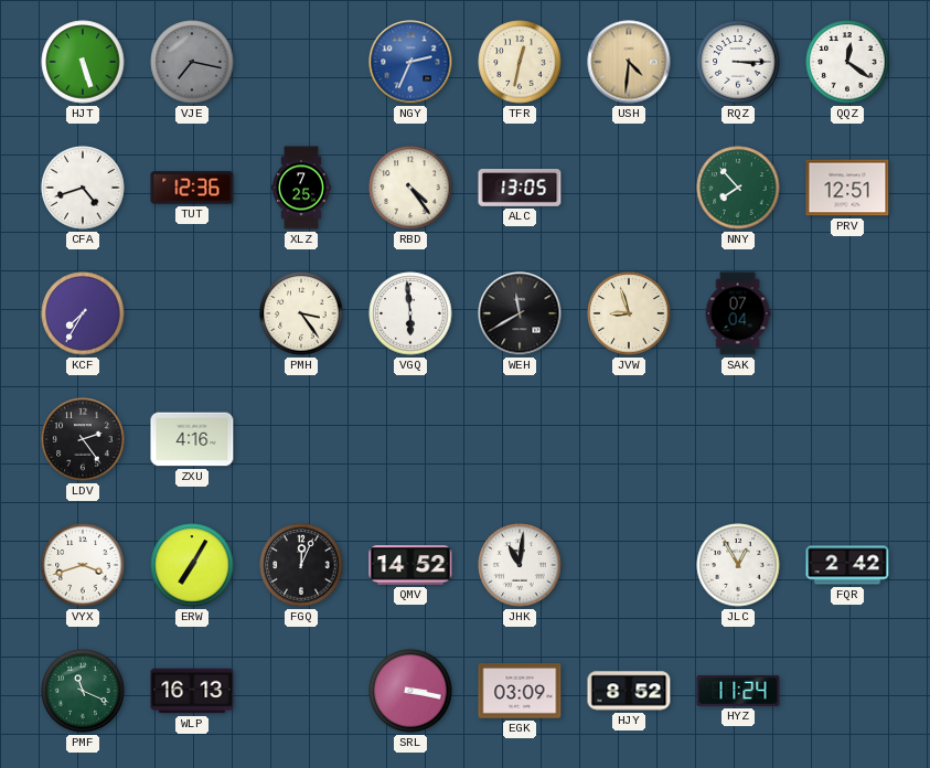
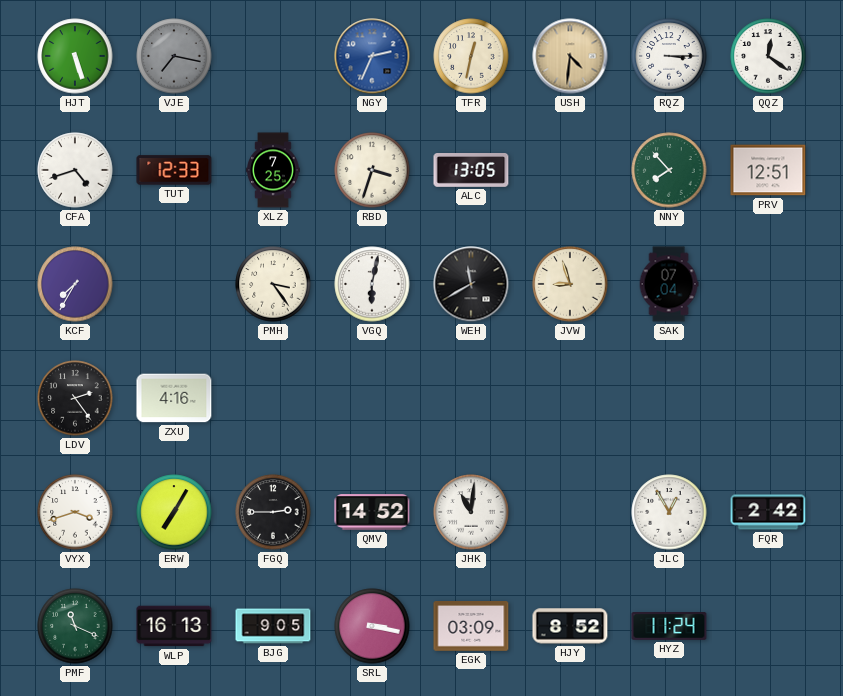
TUT: 12:36 -> 12:33
RBD: 4:24 -> 3:33
VGQ: 5:59 -> 6:02
FGQ: 12:04 -> 2:45
BJG: none -> 9:05
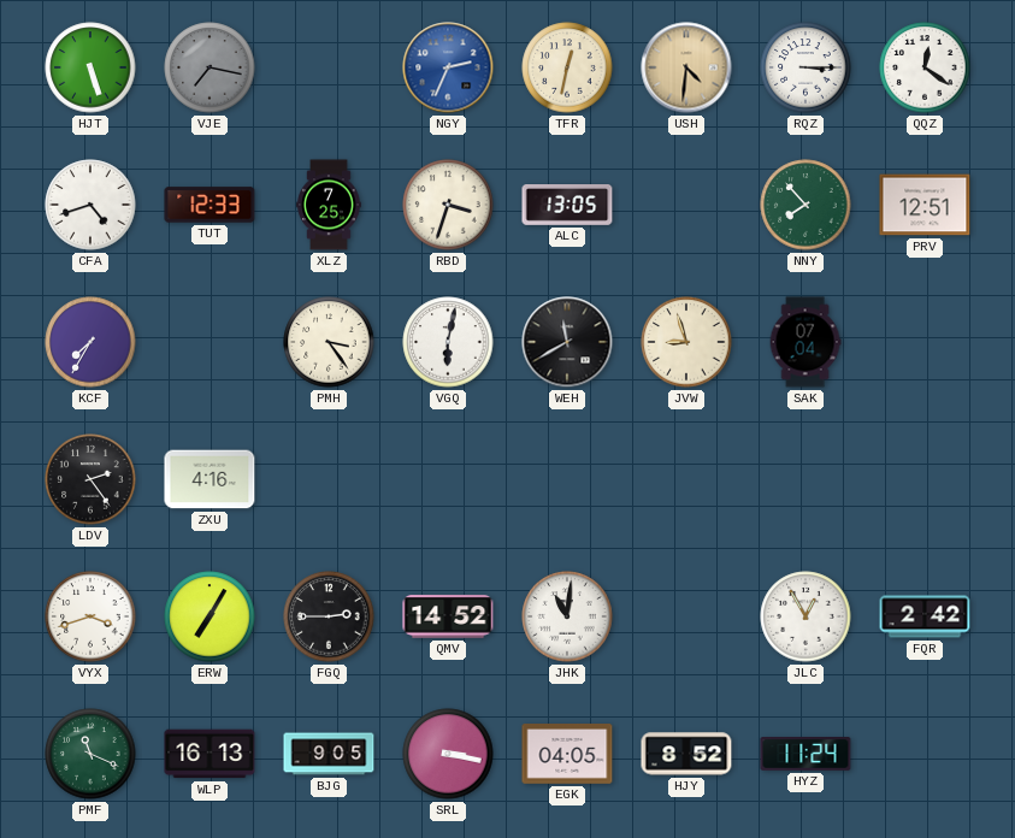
EGK: 03:09 -> 04:05
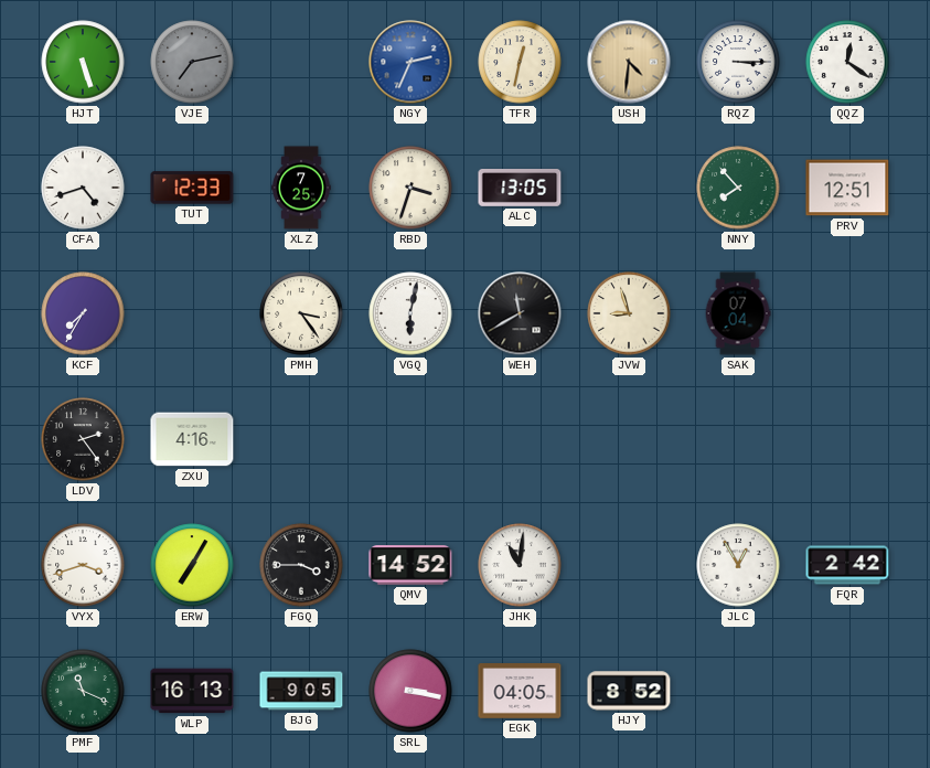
VJE: 7:17 -> 7:13
FGQ: 2:45 -> 3:45
HYZ: 11:24 -> none
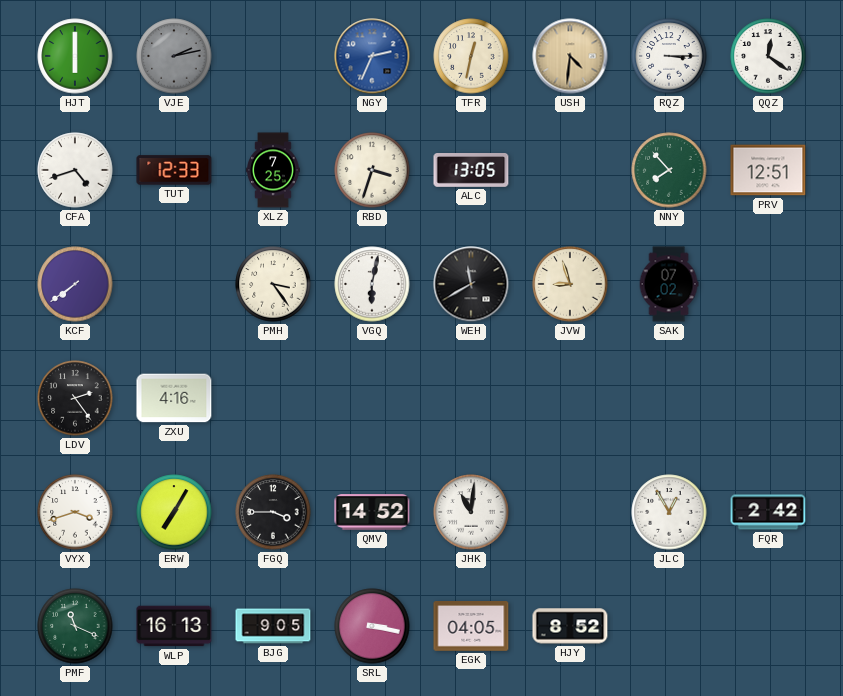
HJT: 5:27 -> 6:00
VJE: 7:13 -> 2:13
KCF: 7:35 -> 7:39
SAK: 07:04 -> 07:02
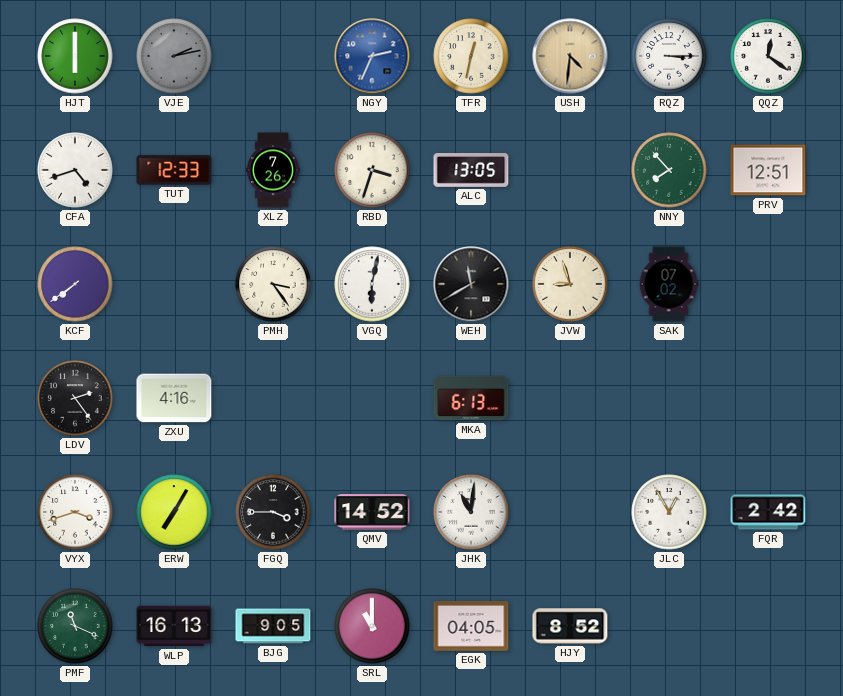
XLZ: 7:25 -> 7:26
MKA: none -> 6:13
SRL: 3:17 -> 11:00
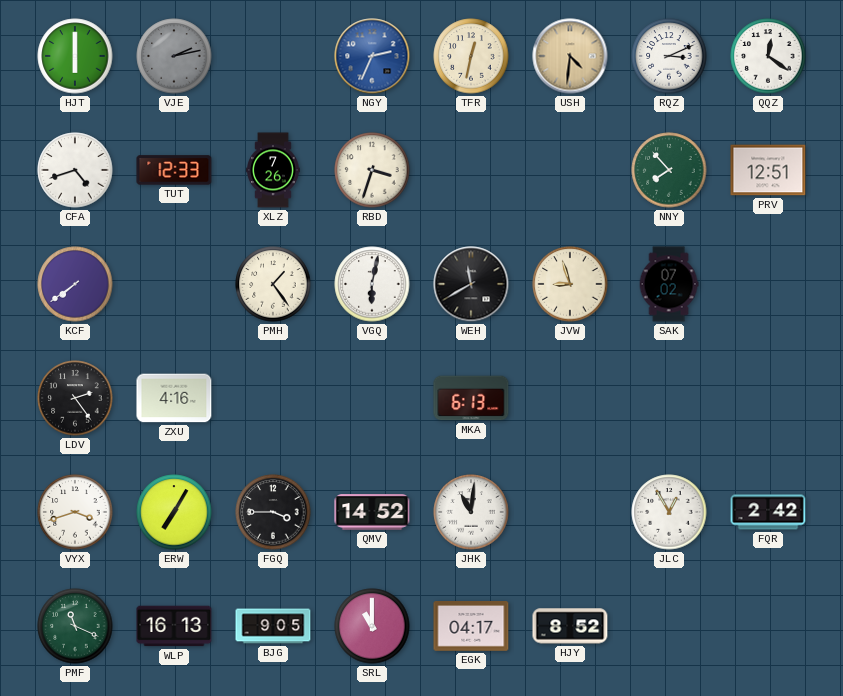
RQZ: 3:15 -> 3:11
ALC: 13:05 -> none
PMH: 3:24 -> 1:24
EGK: 04:05 -> 04:17
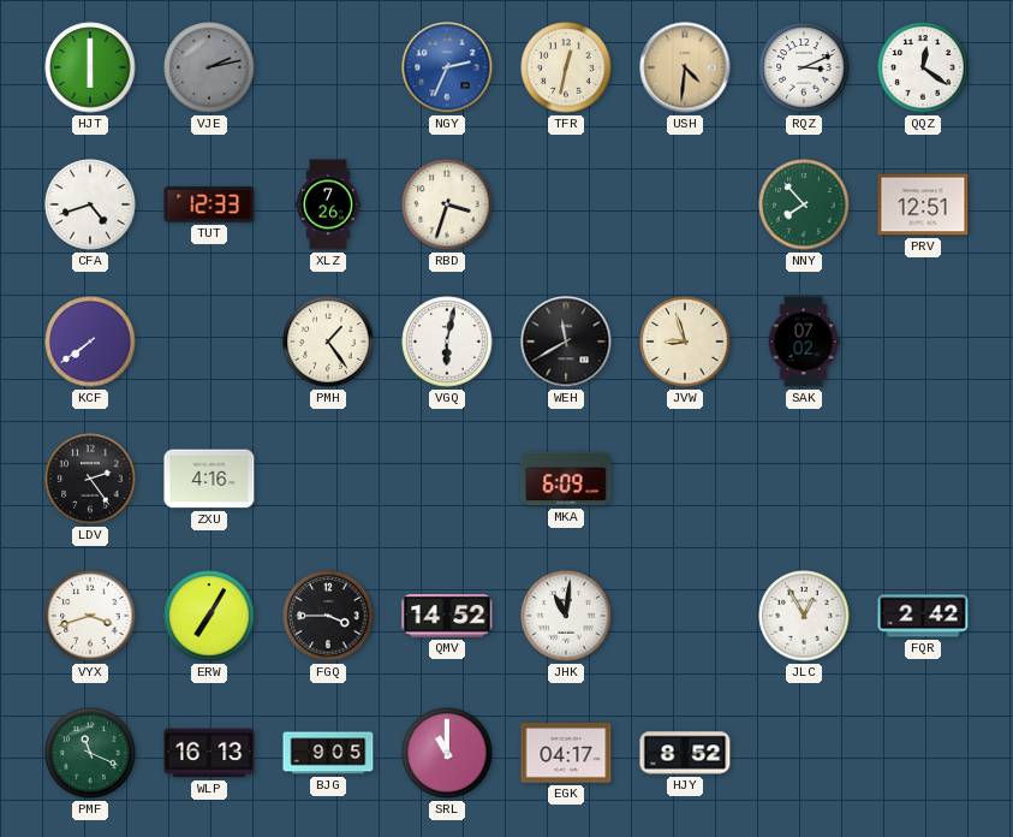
MKA: 6:13 -> 6:09
